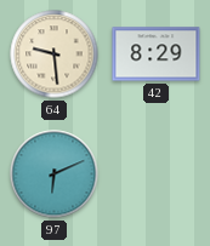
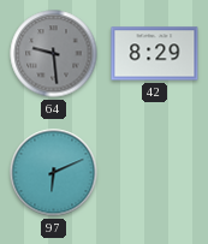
64 dial: cream -> grey
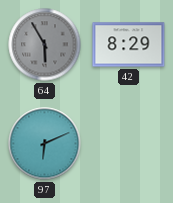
64: 9:29 -> 5:55
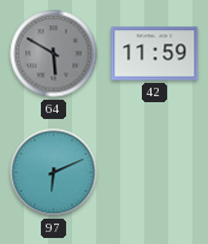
64: 5:55 -> 5:50
42: 8:29 -> 11:59
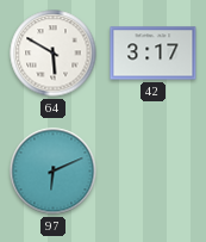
64 dial: grey -> white
42: 11:59 -> 3:17
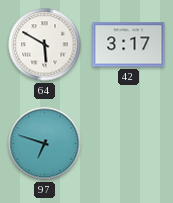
97: 6:11 -> 6:48
